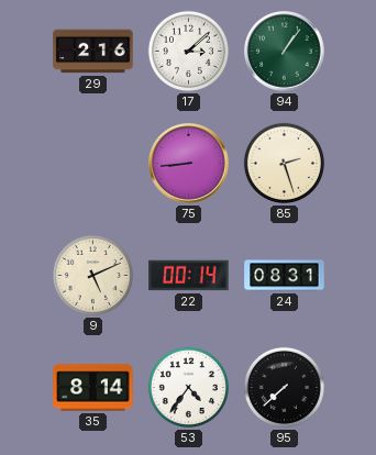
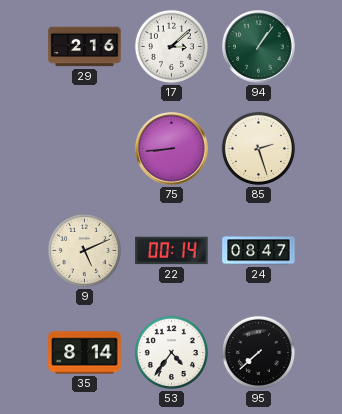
24: 08:31 -> 08:47
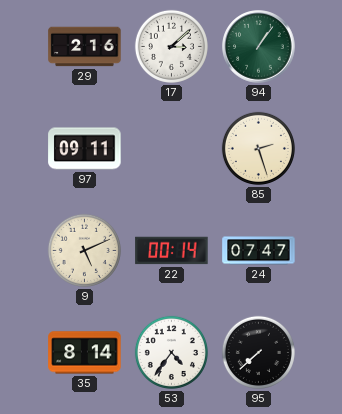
97: none -> 09:11
75: 8:44 -> none
24: 08:47 -> 07:47
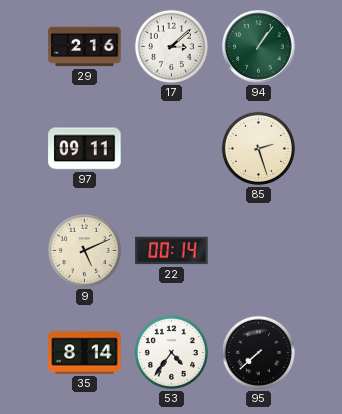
24: 07:47 -> none
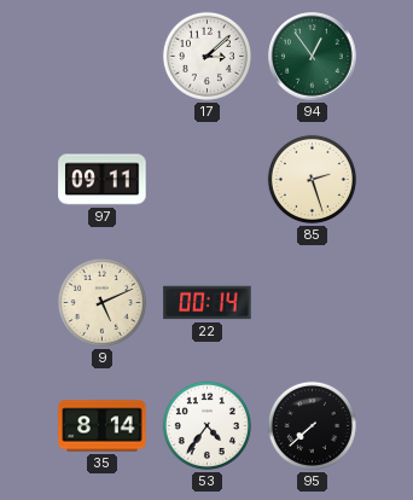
29: 2:16 -> none
94: 1:06 -> 12:54
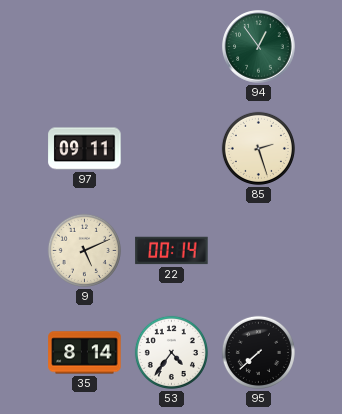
17: 3:08 -> none
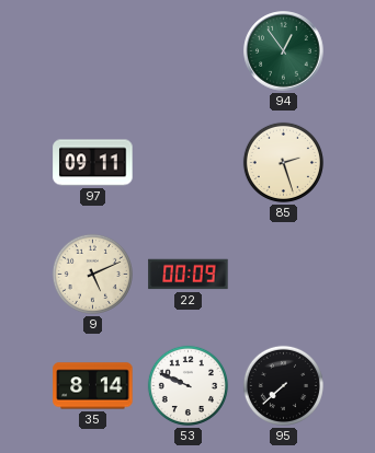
22: 00:14 -> 00:09
53: 4:36 -> 9:49
